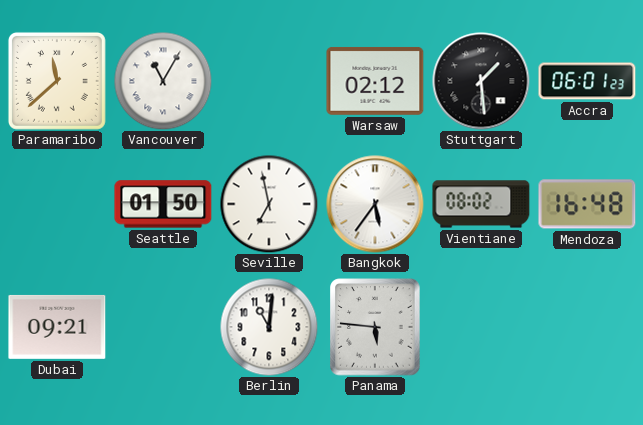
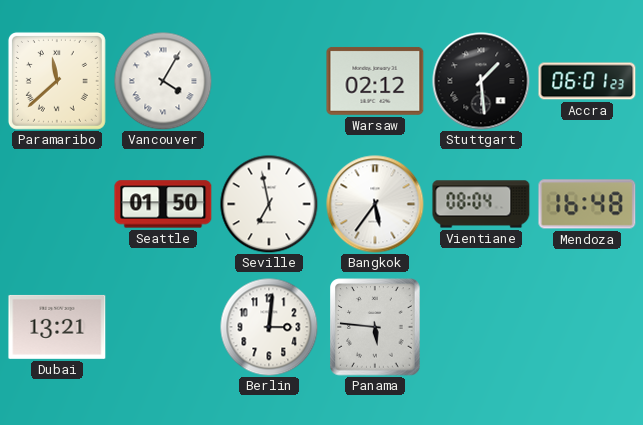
Vancouver: 11:05 -> 4:05
Vientiane: 08:02 -> 08:04
Dubai: 09:21 -> 13:21
Berlin: 11:01 -> 3:01
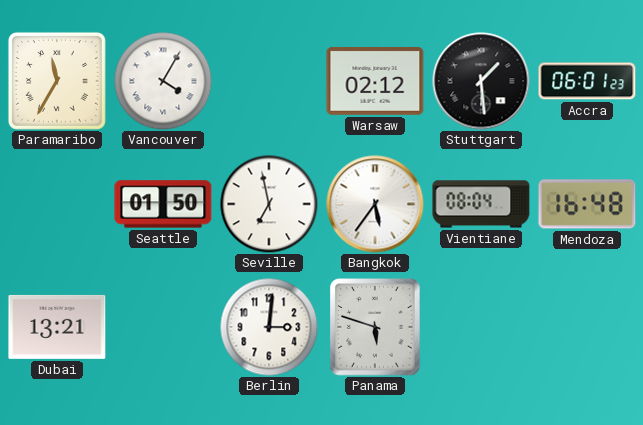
Paramaribo: 11:38 -> 11:35
Panama: 5:46 -> 5:48
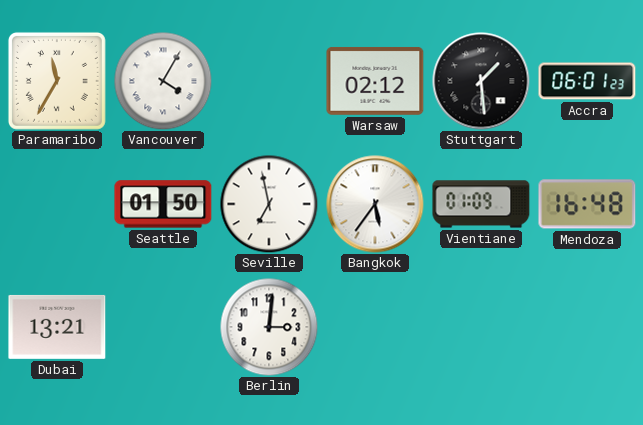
Vientiane: 08:04 -> 01:09
Panama: 5:48 -> none
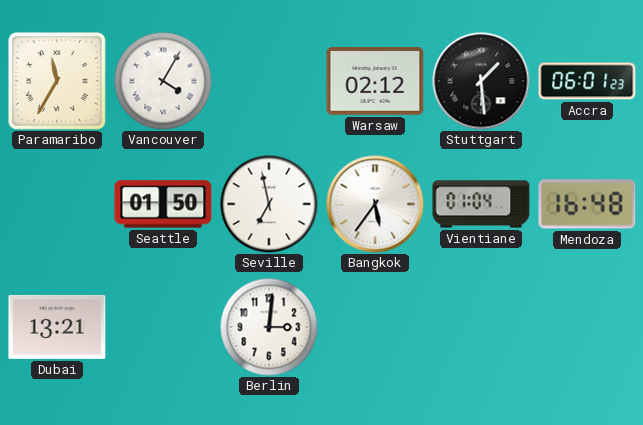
Vientiane: 01:09 -> 01:04
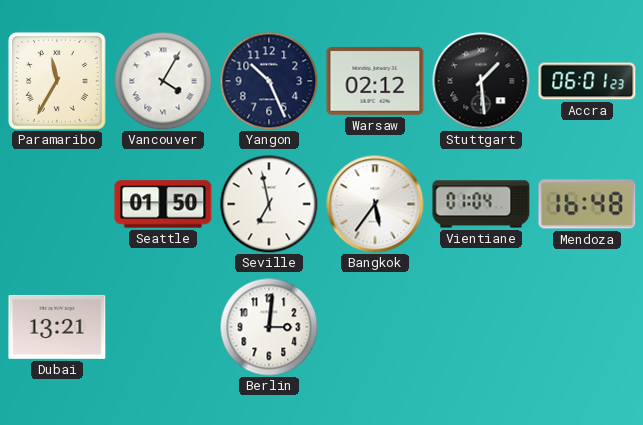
Yangon: none -> 10:26
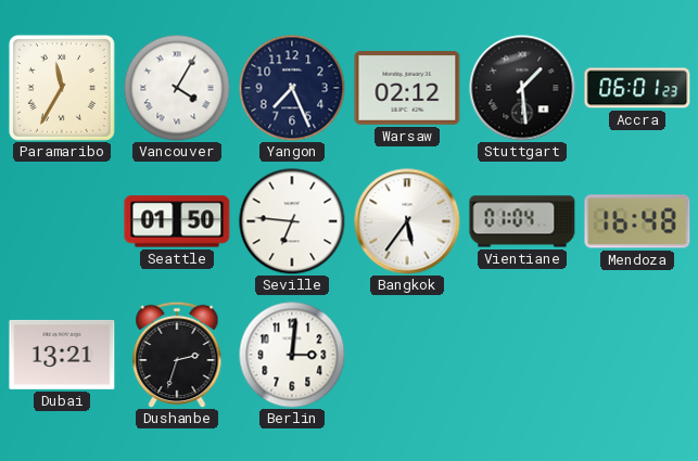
Yangon: 10:26 -> 7:26
Seville: 6:58 -> 6:46
Dushanbe: none -> 2:33
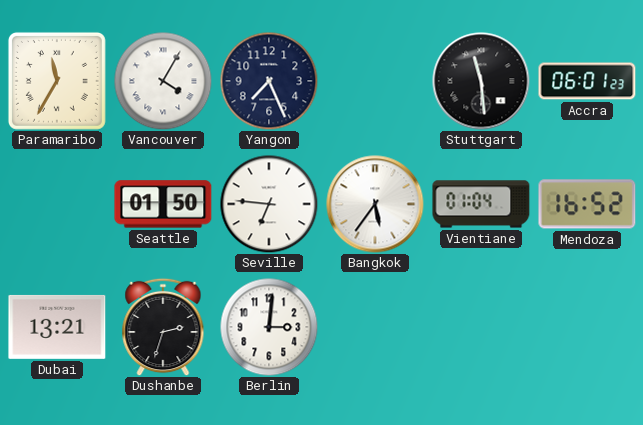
Warsaw: 02:12 -> none
Stuttgart: 1:29 -> 11:29
Mendoza: 16:48 -> 16:52
